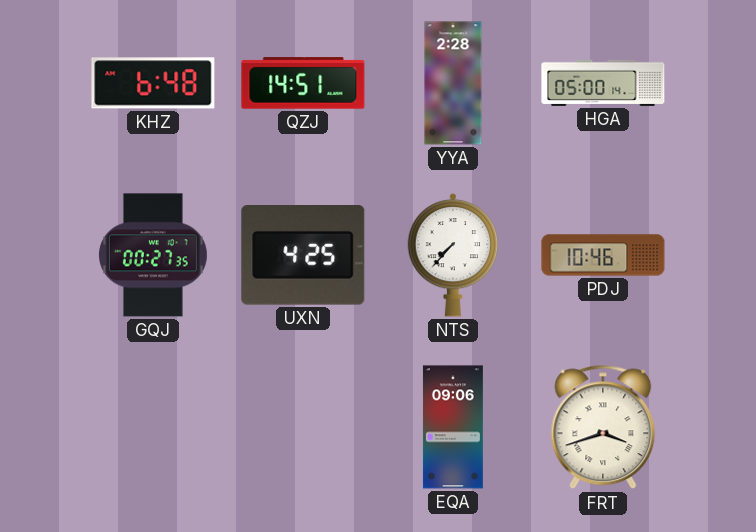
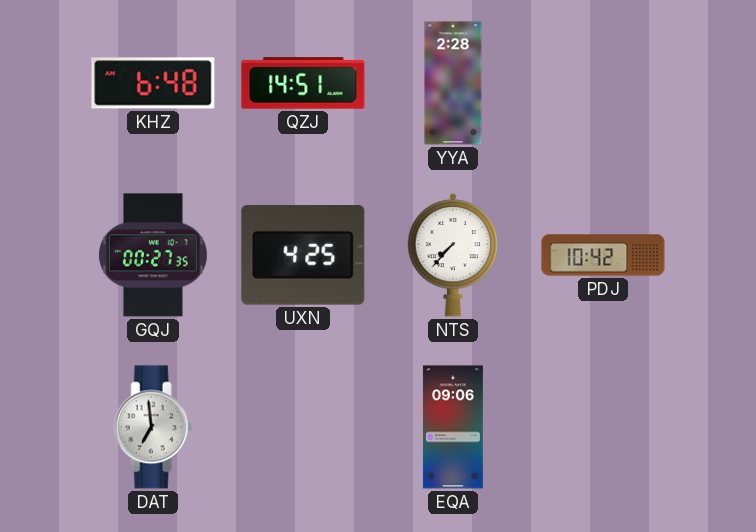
HGA: 05:00 -> none
PDJ: 10:46 -> 10:42
DAT: none -> 6:59
FRT: 3:42 -> none
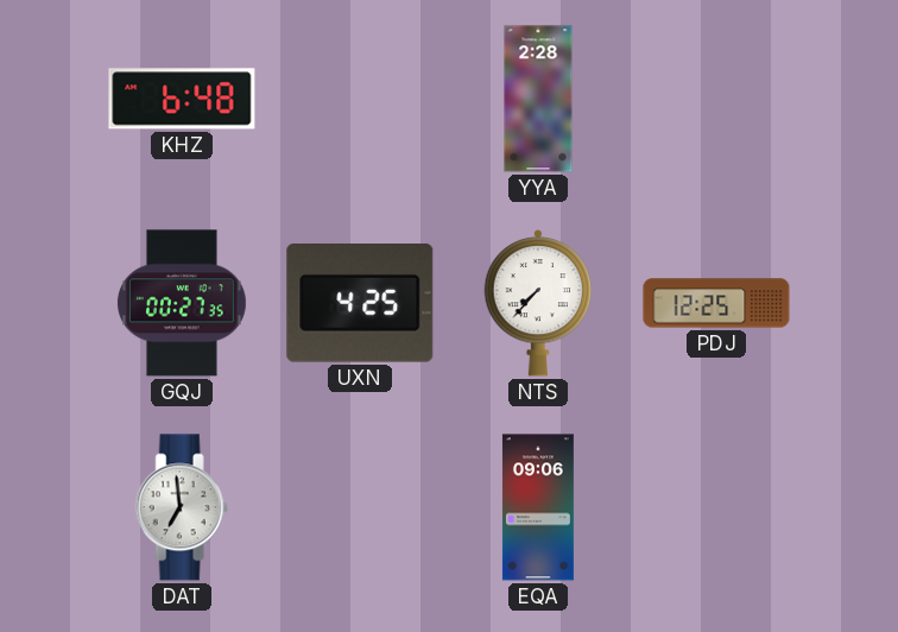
QZJ: 14:51 -> none
PDJ: 10:42 -> 12:25
